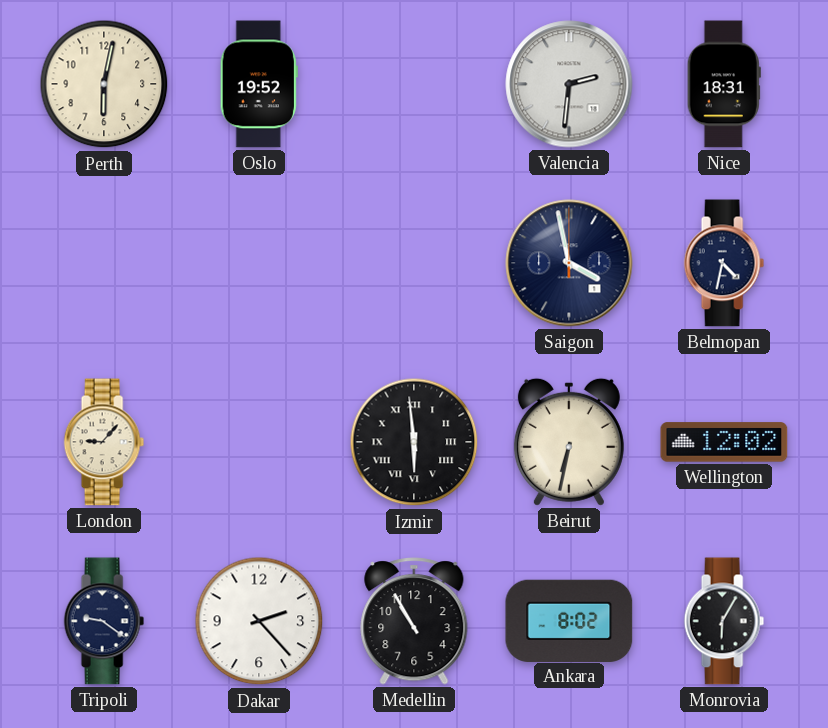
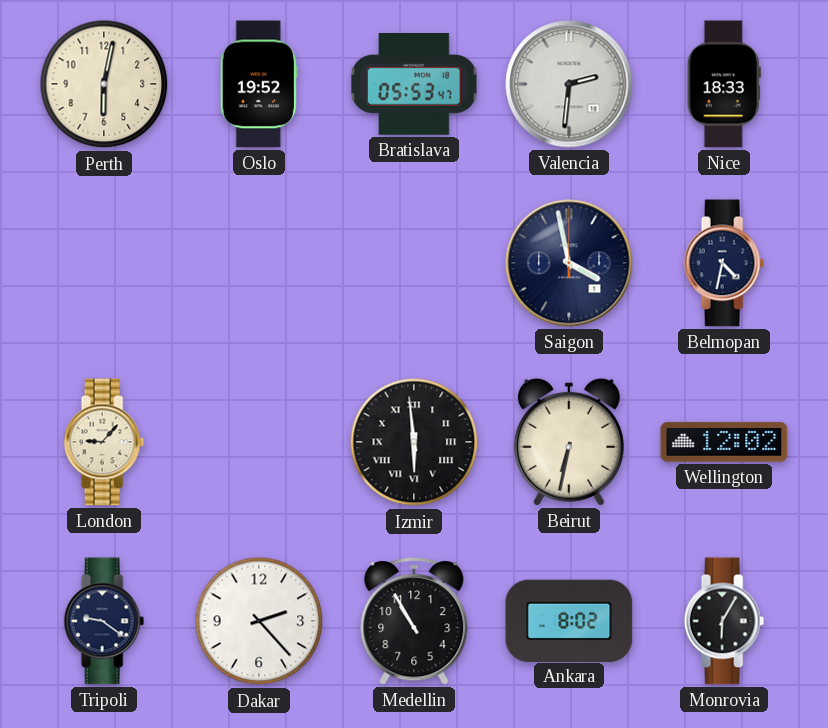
Bratislava: none -> 05:53
Nice: 18:31 -> 18:33
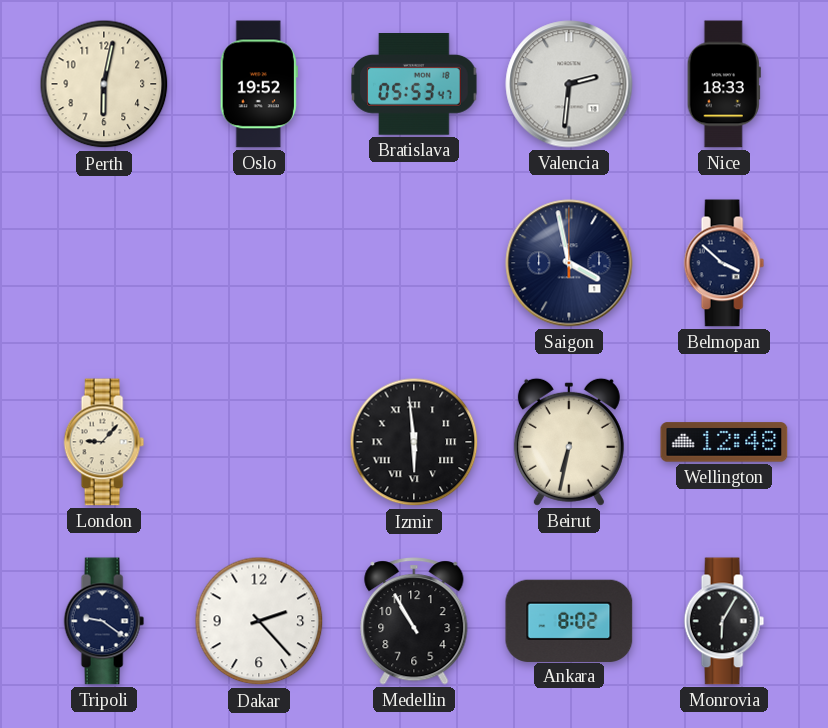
Belmopan: 4:32 -> 3:52
Wellington: 12:02 -> 12:48
